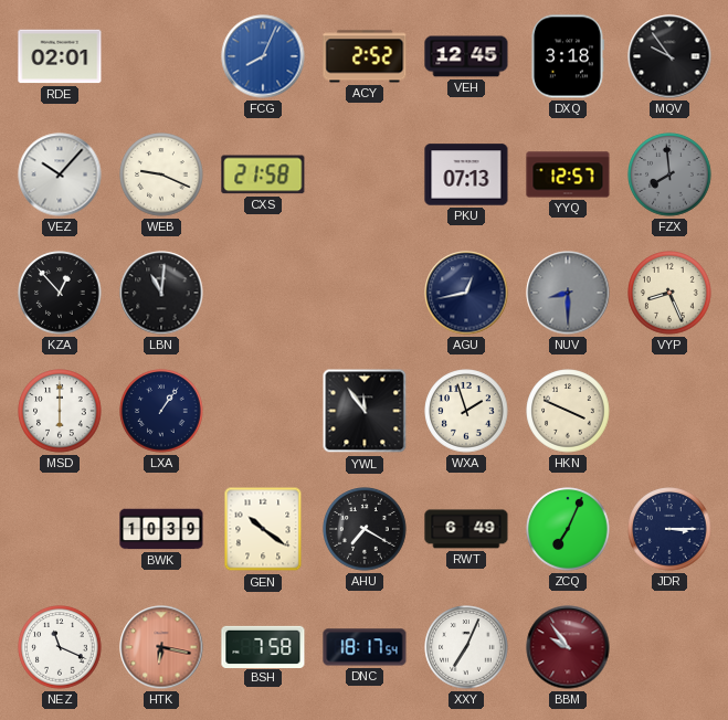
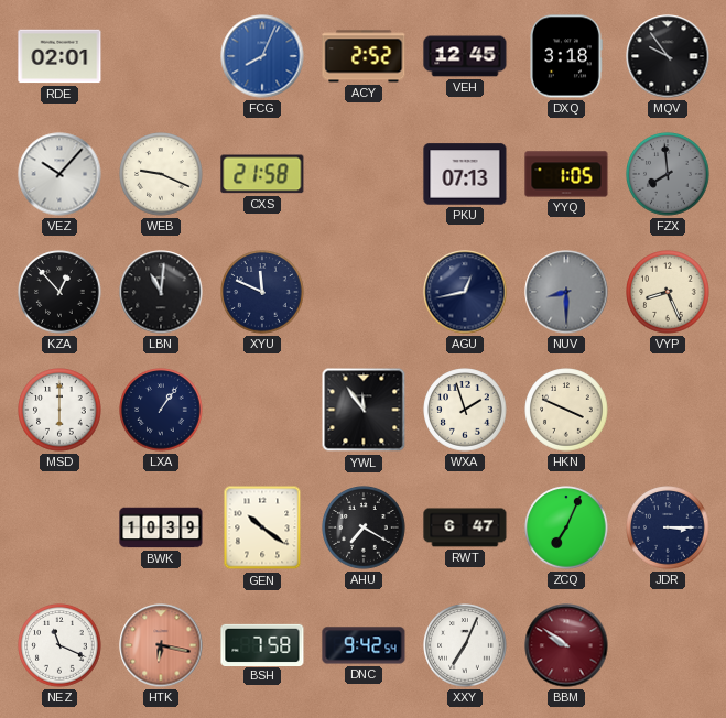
YYQ: 12:57 -> 1:05
XYU: none -> 11:49
RWT: 6:49 -> 6:47
DNC: 18:17 -> 9:42
BBM: 9:54 -> 9:51
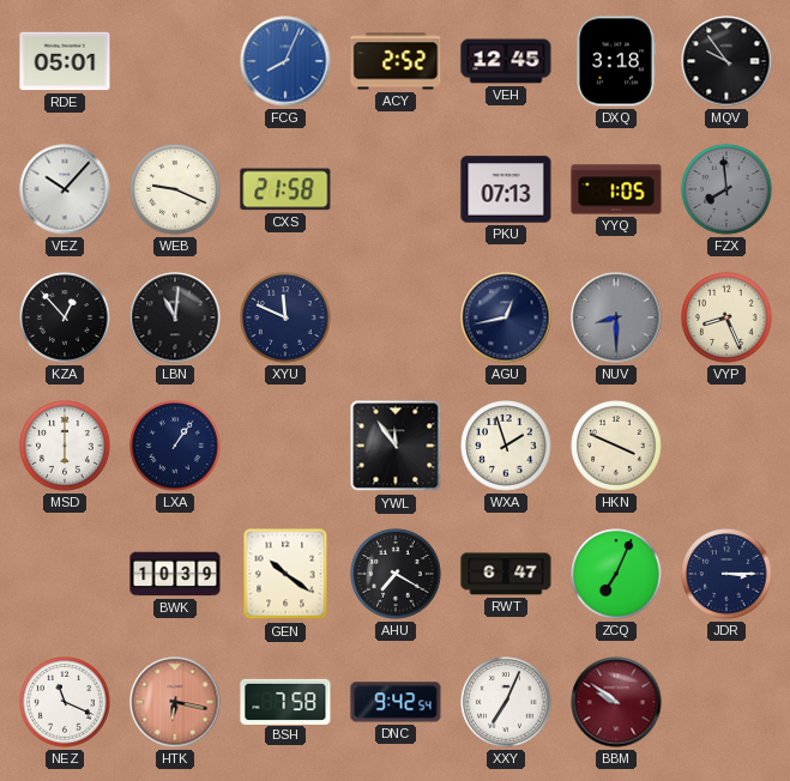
RDE: 02:01 -> 05:01
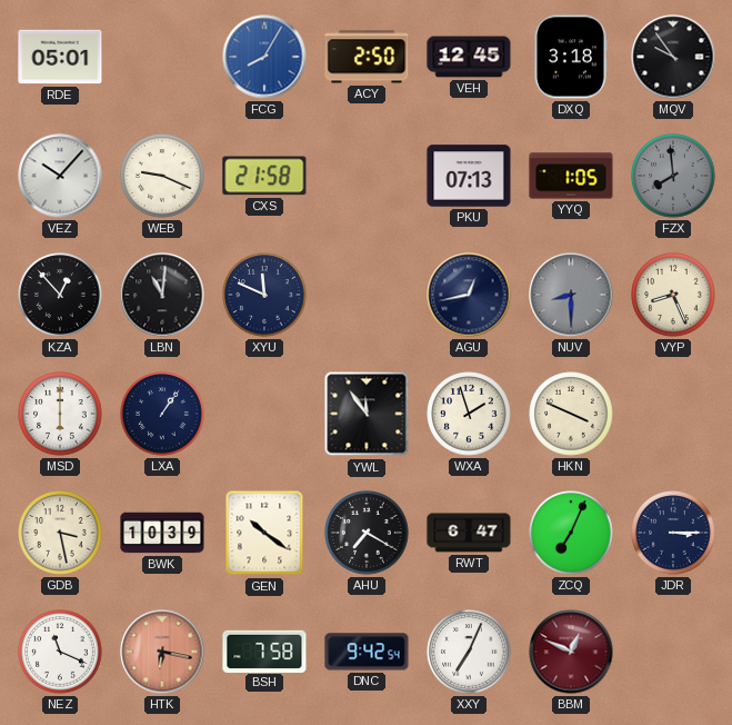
FCG: 8:04 -> 8:05
ACY: 2:52 -> 2:50
GDB: none -> 3:28
BBM: 9:51 -> 12:49
